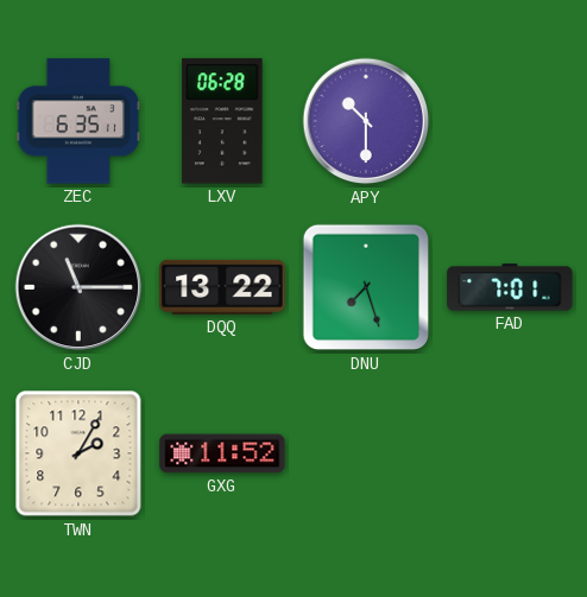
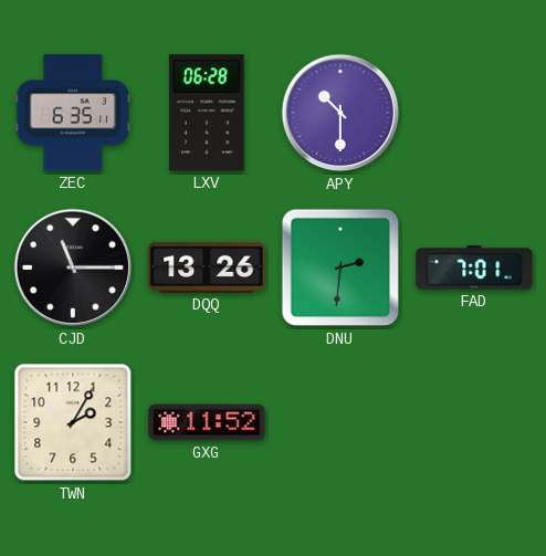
DQQ: 13:22 -> 13:26
DNU: 7:27 -> 2:31
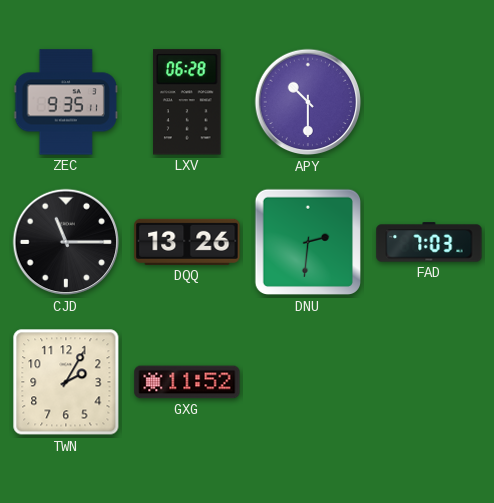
ZEC: 6:35 -> 9:35
FAD: 7:01 -> 7:03
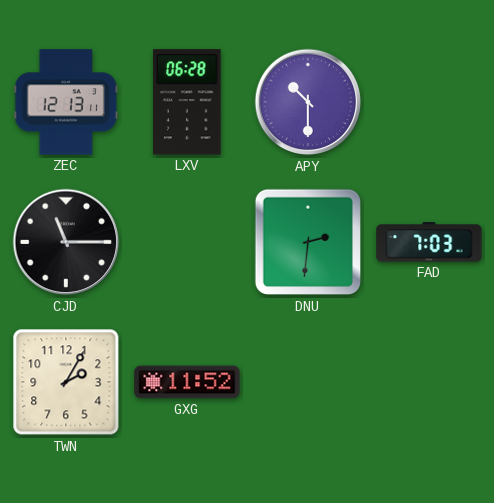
ZEC: 9:35 -> 12:13
DQQ: 13:26 -> none
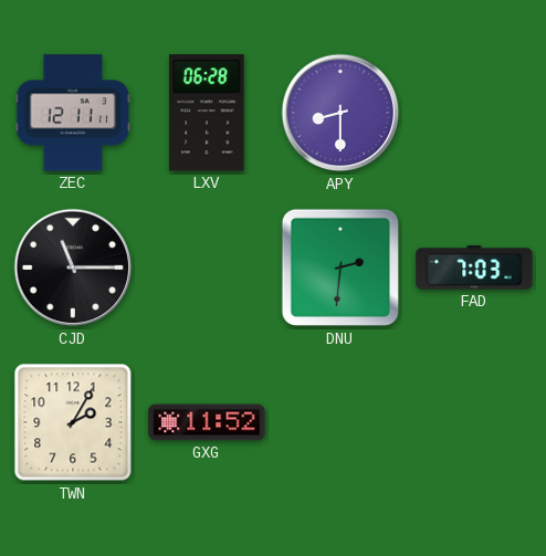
ZEC: 12:13 -> 12:11
APY: 10:30 -> 8:30
